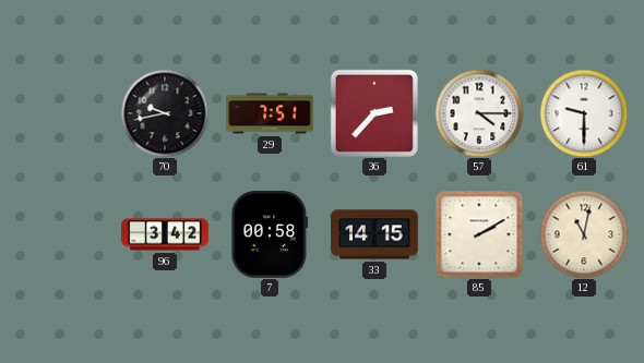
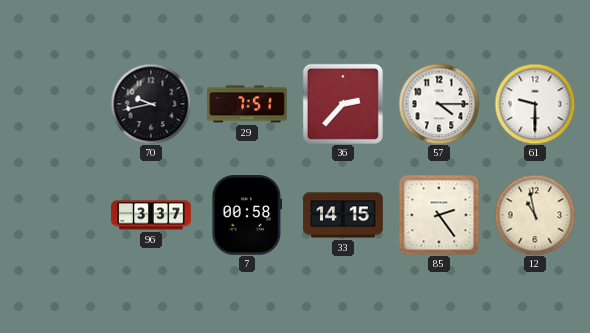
96: 3:42 -> 3:37
85: 2:10 -> 2:24
12: 11:02 -> 10:58
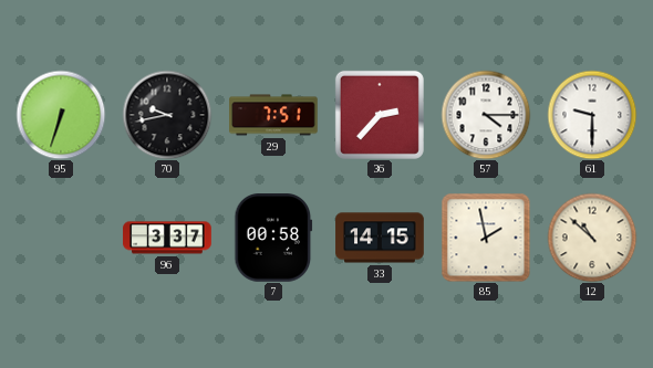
95: none -> 6:33
85: 2:24 -> 1:58
12: 10:58 -> 10:52
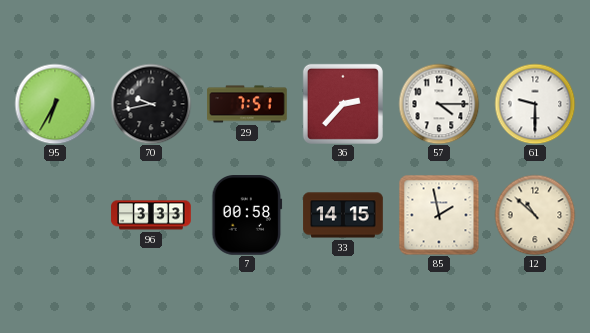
95: 6:33 -> 6:35
96: 3:37 -> 3:33
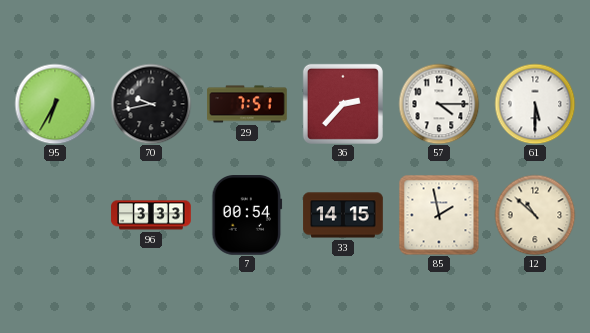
61: 9:30 -> 5:30
7: 00:58 -> 00:54
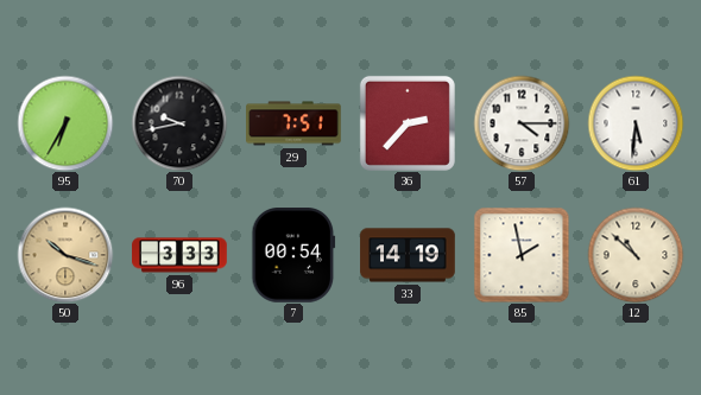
61: 5:30 -> 5:31
50: none -> 10:18
33: 14:15 -> 14:19
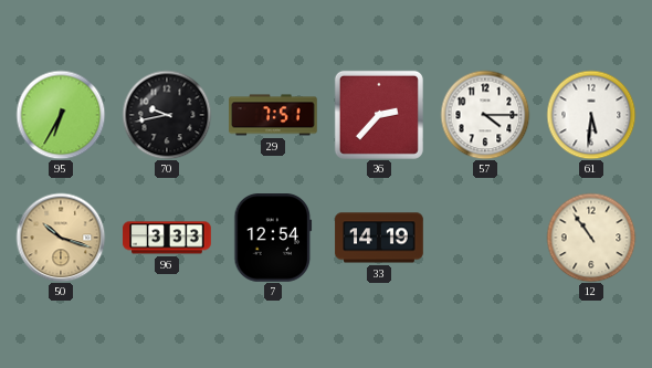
7: 00:54 -> 12:54
85: 1:58 -> none
12: 10:52 -> 10:54
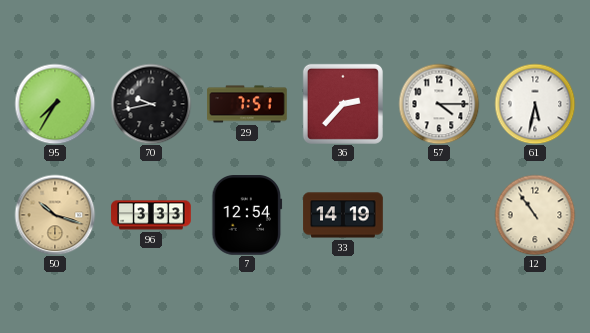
95: 6:35 -> 7:35
61: 5:31 -> 5:32
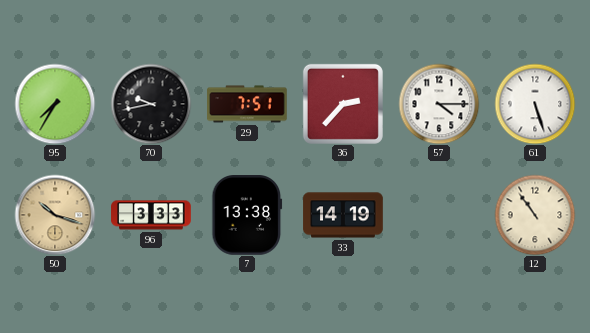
61: 5:32 -> 5:27
7: 12:54 -> 13:38
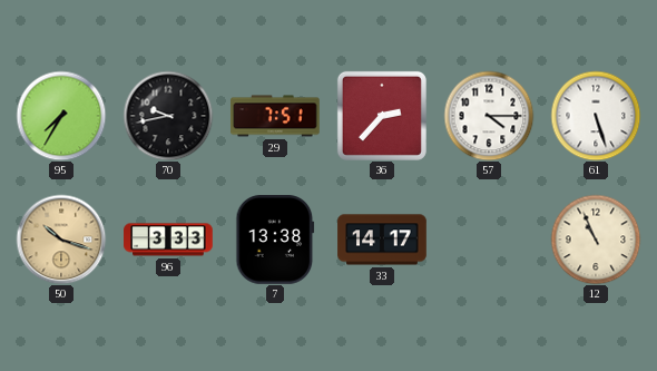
33: 14:19 -> 14:17
12: 10:54 -> 10:56
